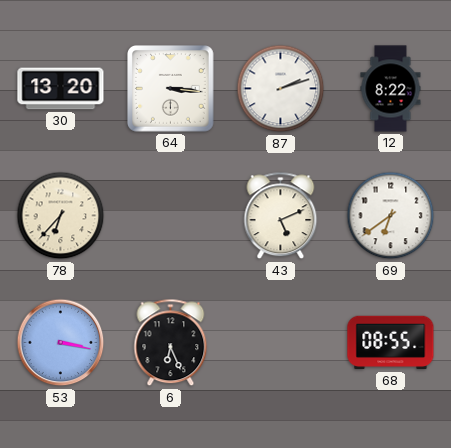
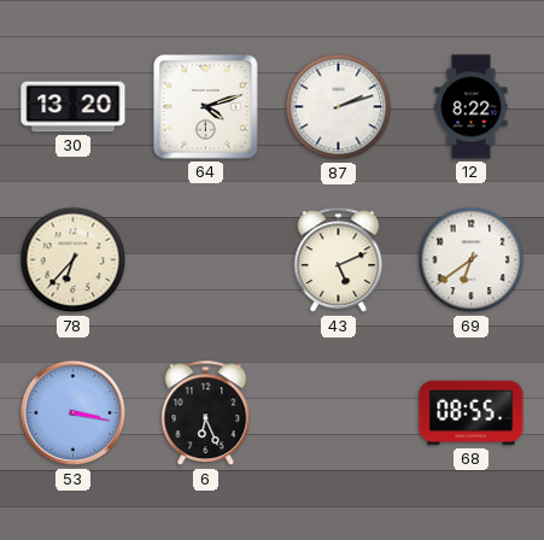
64: 3:16 -> 4:12
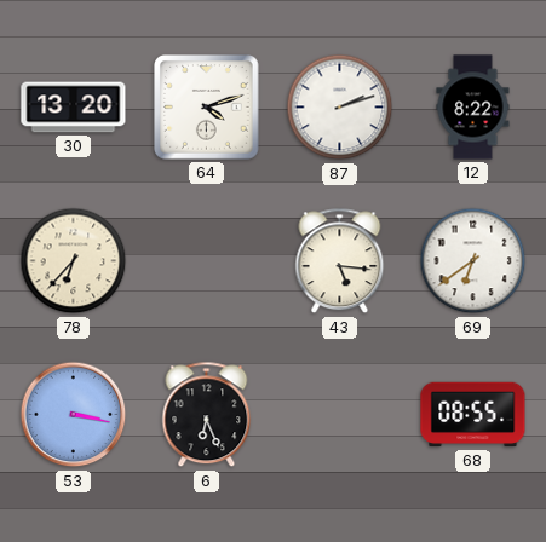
43: 5:11 -> 5:16
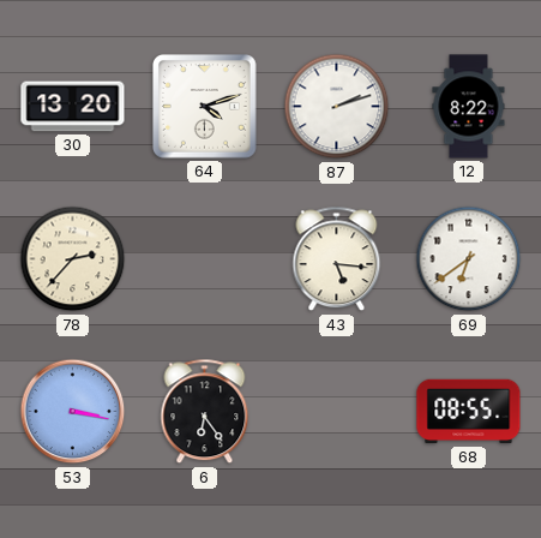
78: 6:37 -> 2:37
6: 6:26 -> 6:24
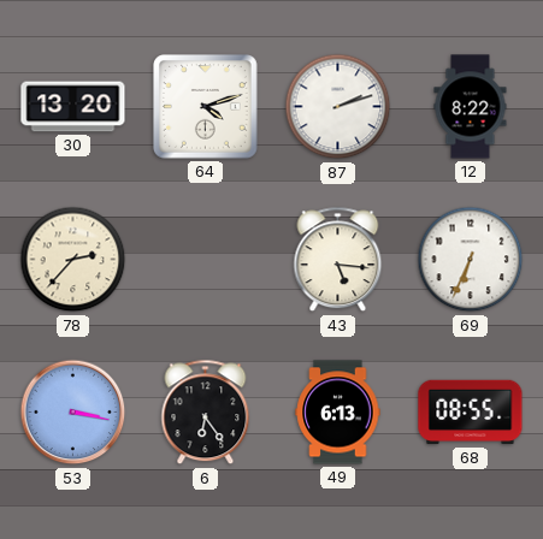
69: 6:39 -> 6:34
49: none -> 6:13
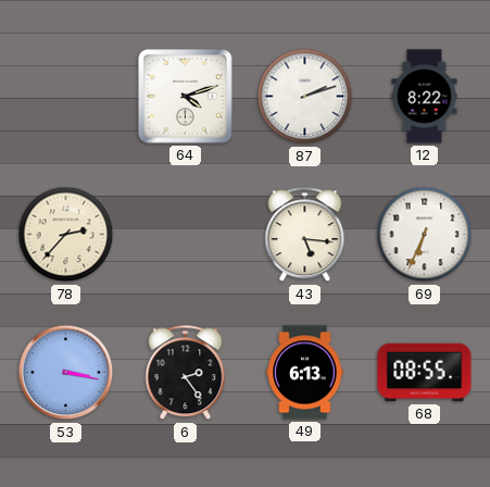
30: 13:20 -> none
6: 6:24 -> 2:24
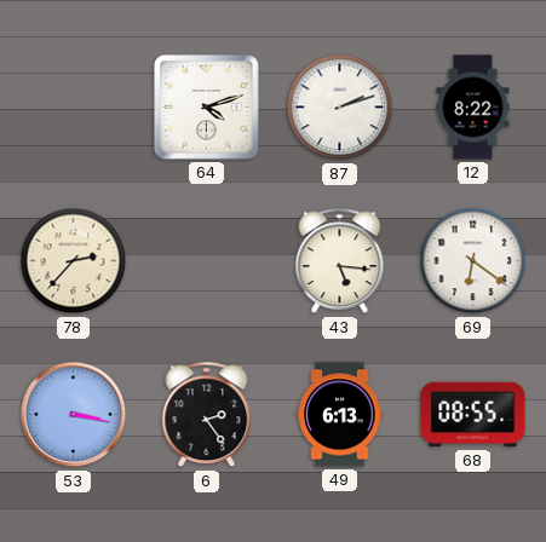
69: 6:34 -> 6:21
